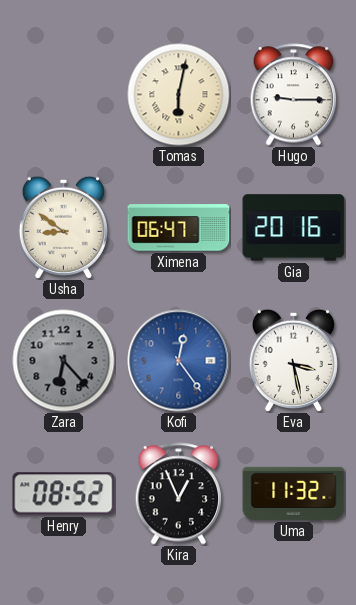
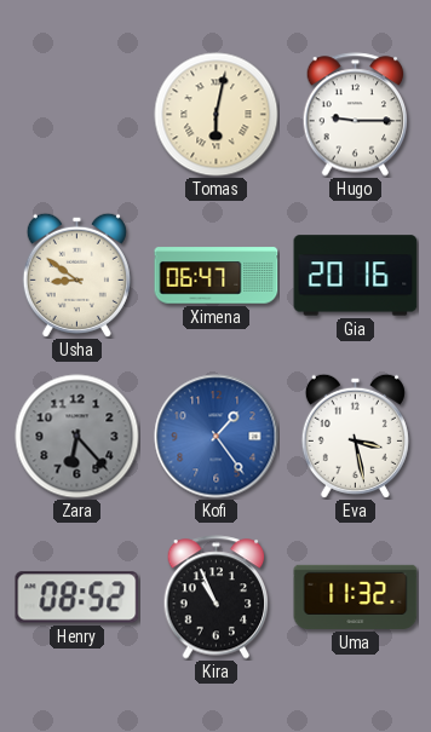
Kofi: 12:24 -> 1:24
Kira: 12:56 -> 10:56
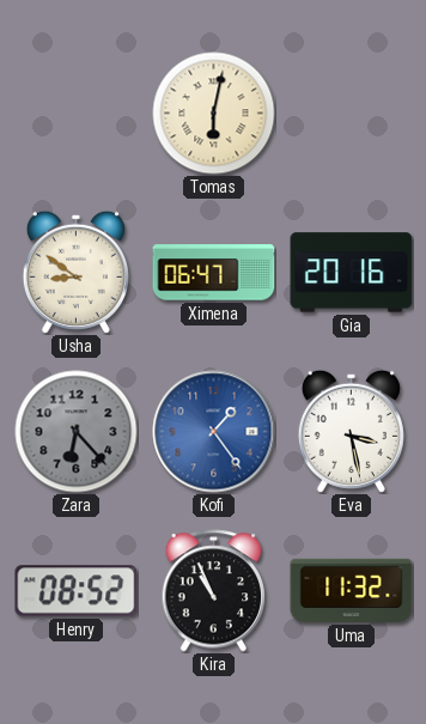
Hugo: 9:15 -> none
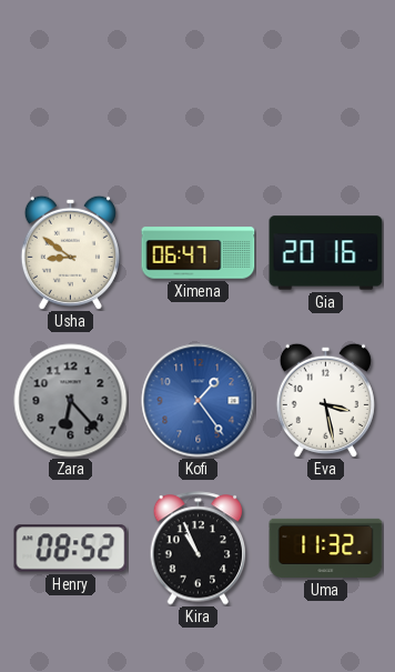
Tomas: 6:02 -> none
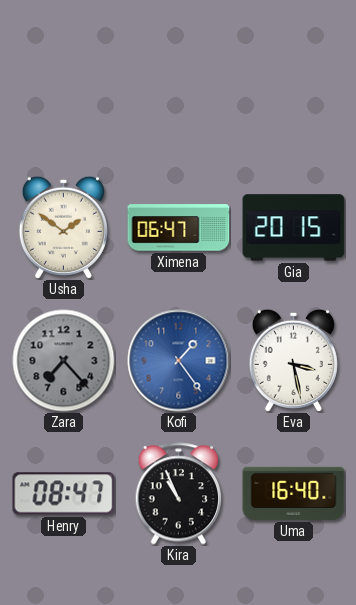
Usha: 8:51 -> 1:51
Gia: 20:16 -> 20:15
Zara: 6:23 -> 7:23
Henry: 08:52 -> 08:47
Uma: 11:32 -> 16:40
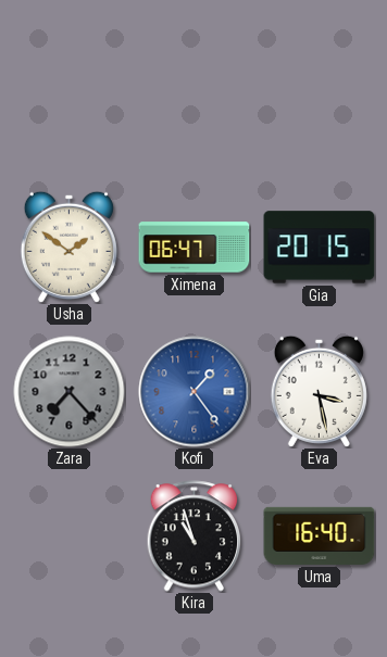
Henry: 08:47 -> none
Kira: 10:56 -> 10:57
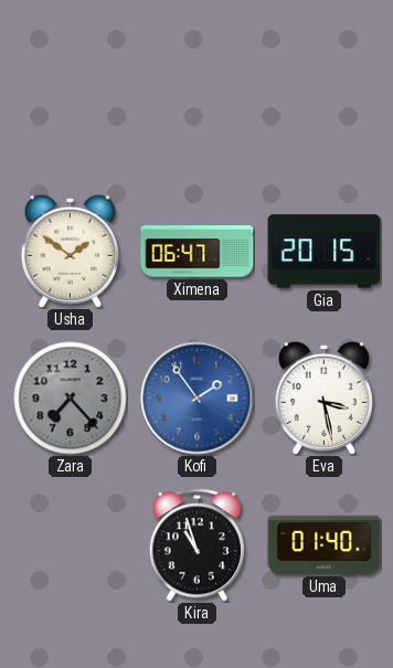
Kofi: 1:24 -> 1:54
Uma: 16:40 -> 01:40
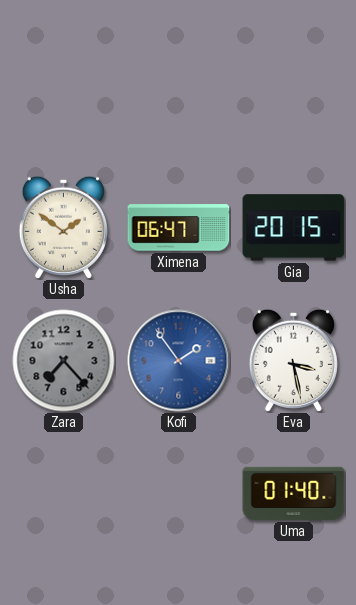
Kira: 10:57 -> none
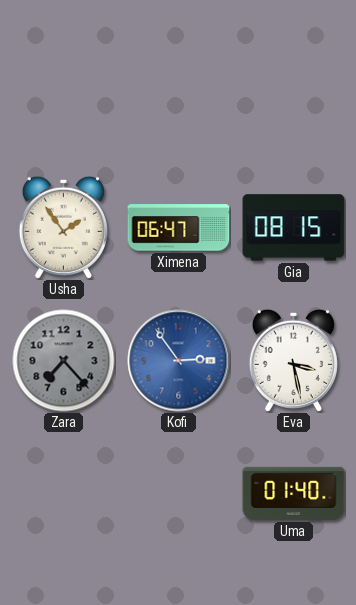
Usha: 1:51 -> 1:54
Gia: 20:15 -> 08:15
Kofi: 1:54 -> 2:54
